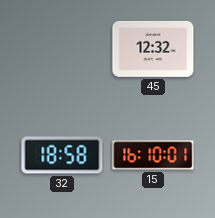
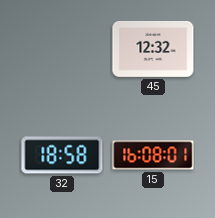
15: 16:10 -> 16:08
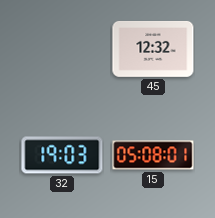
32: 18:58 -> 19:03
15: 16:08 -> 05:08
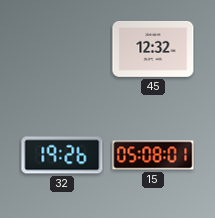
32: 19:03 -> 19:26
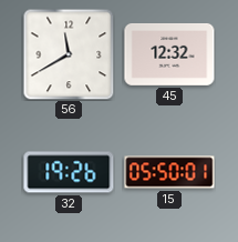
56: none -> 11:40
15: 05:08 -> 05:50
